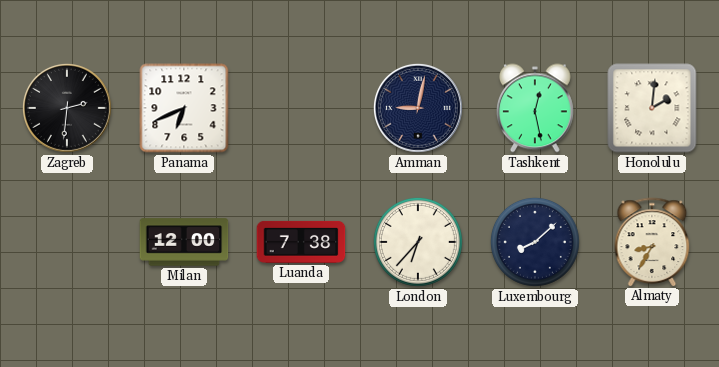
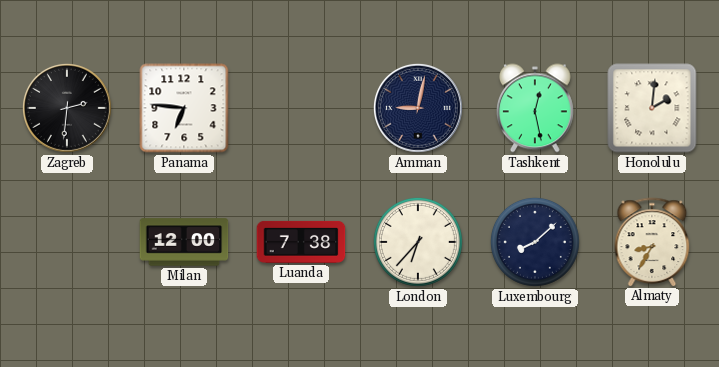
Panama: 6:41 -> 6:46
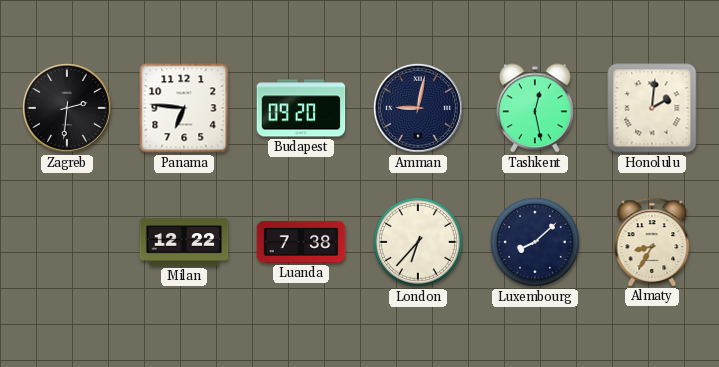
Budapest: none -> 09:20
Milan: 12:00 -> 12:22
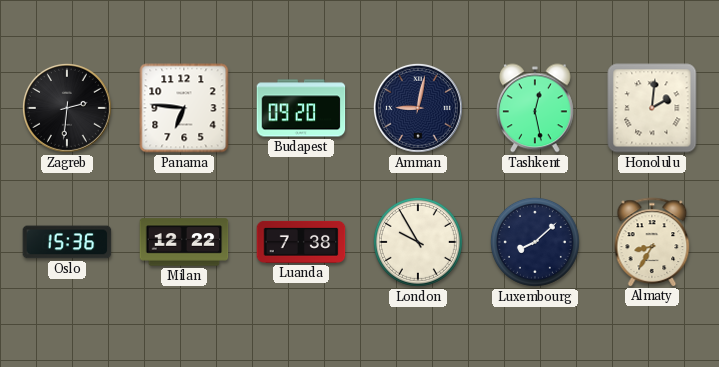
Oslo: none -> 15:36
London: 6:37 -> 9:55
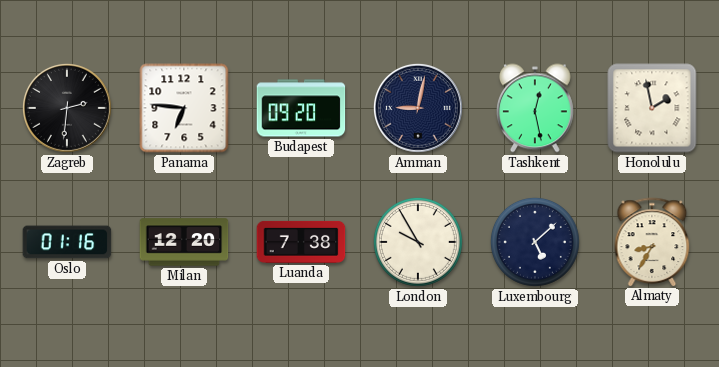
Honolulu: 2:01 -> 1:58
Oslo: 15:36 -> 01:16
Milan: 12:22 -> 12:20
Luxembourg: 8:08 -> 5:08
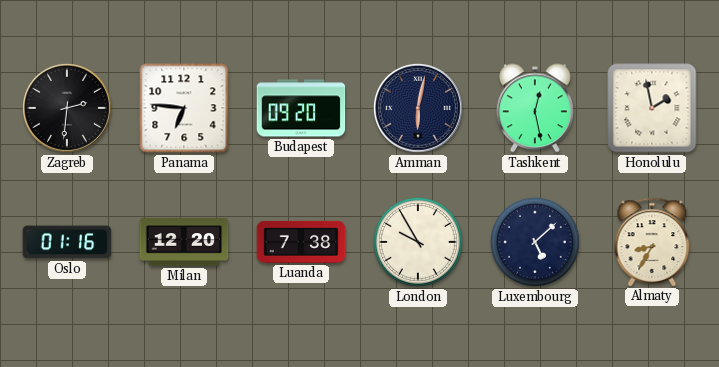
Amman: 9:02 -> 6:02
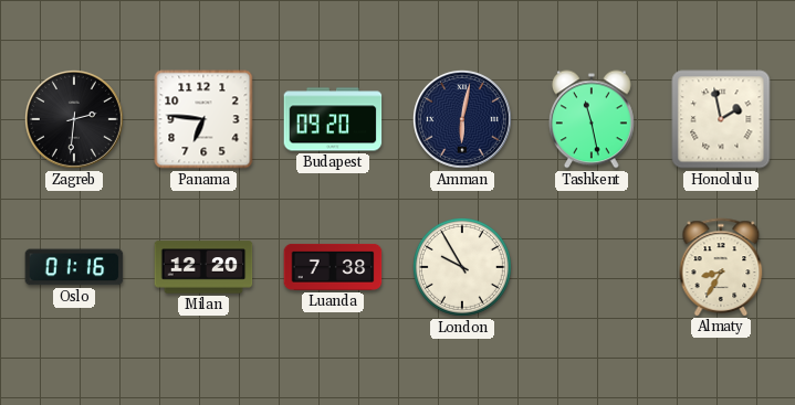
Tashkent: 12:28 -> 11:28
Luxembourg: 5:08 -> none
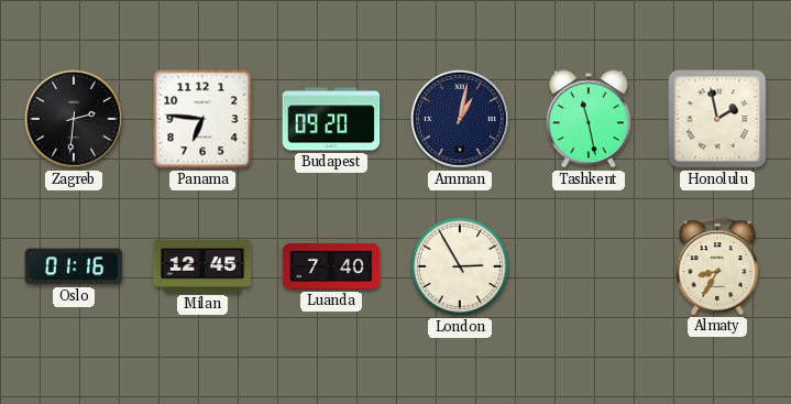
Amman: 6:02 -> 1:02
Milan: 12:20 -> 12:45
Luanda: 7:38 -> 7:40
London: 9:55 -> 2:55
